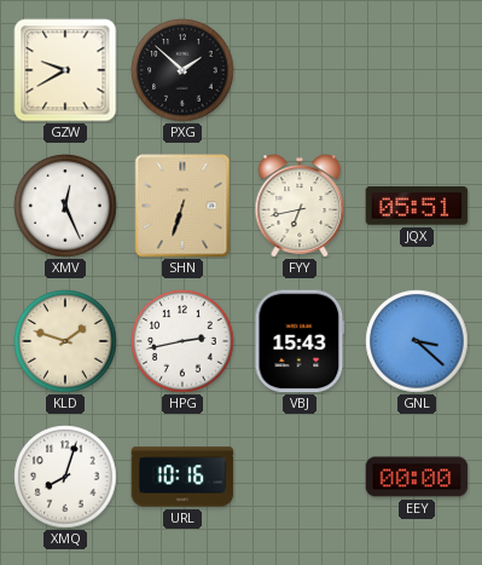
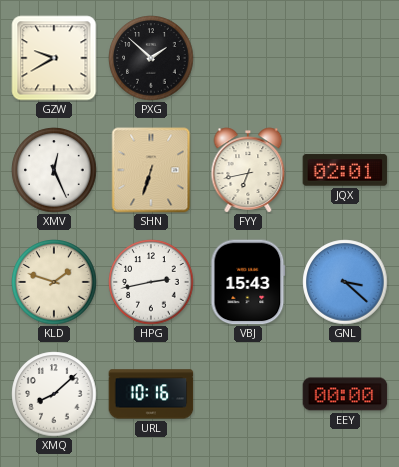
JQX: 05:51 -> 02:01
XMQ: 8:03 -> 8:08
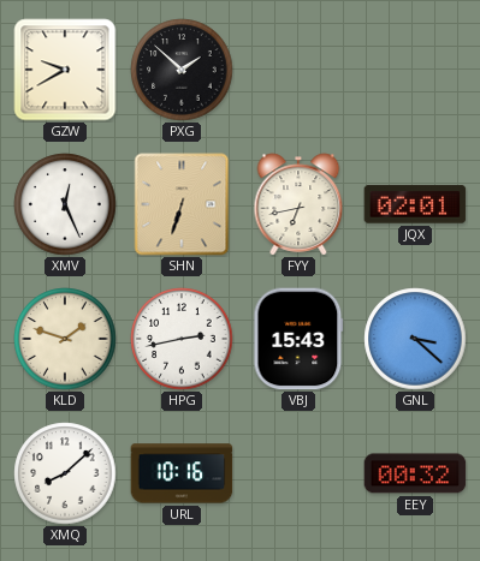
EEY: 00:00 -> 00:32
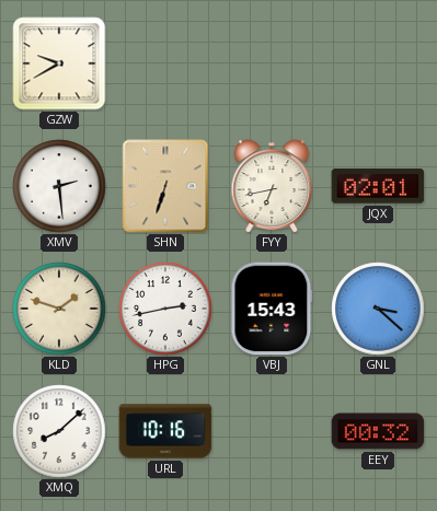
PXG: 1:52 -> none
XMV: 12:26 -> 2:29
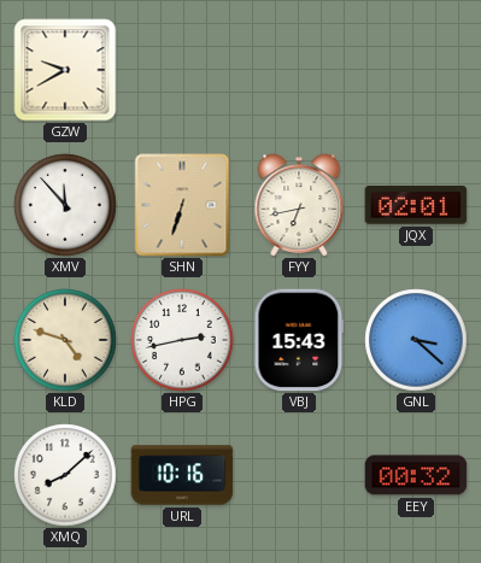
XMV: 2:29 -> 11:53
KLD: 1:48 -> 4:48
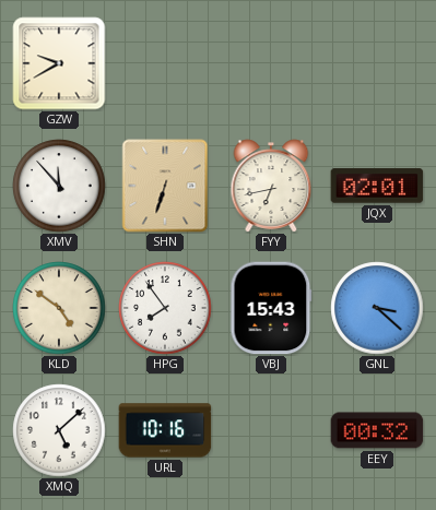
KLD: 4:48 -> 4:51
HPG: 2:43 -> 7:54
XMQ: 8:08 -> 5:08
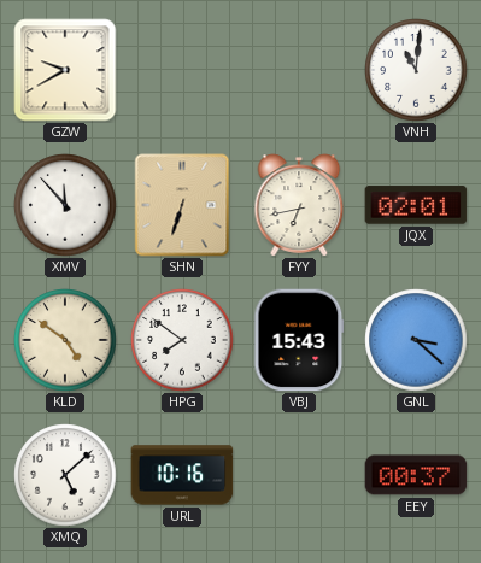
VNH: none -> 11:01
HPG: 7:54 -> 7:51
EEY: 00:32 -> 00:37
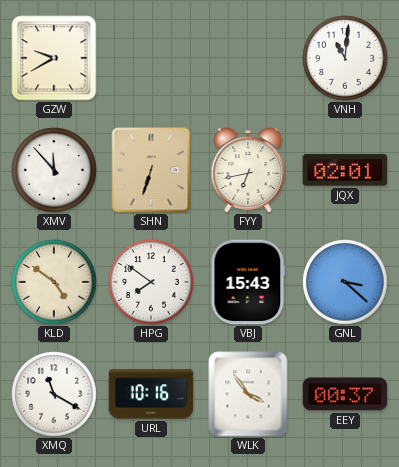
XMQ: 5:08 -> 11:20
WLK: none -> 3:54
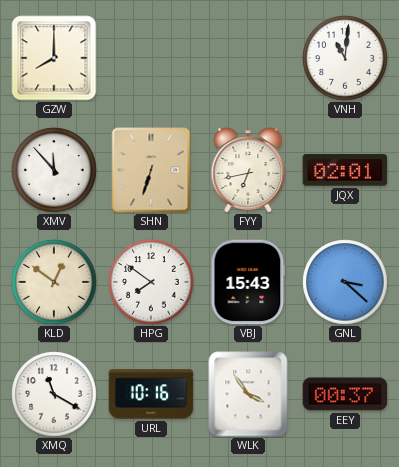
GZW: 9:40 -> 8:00
KLD: 4:51 -> 12:51
